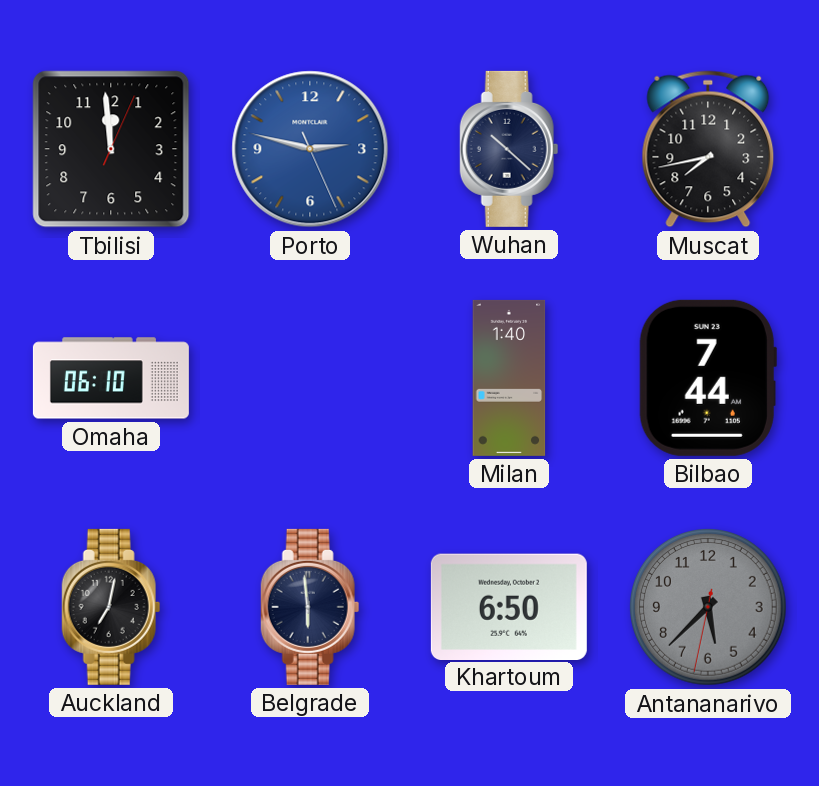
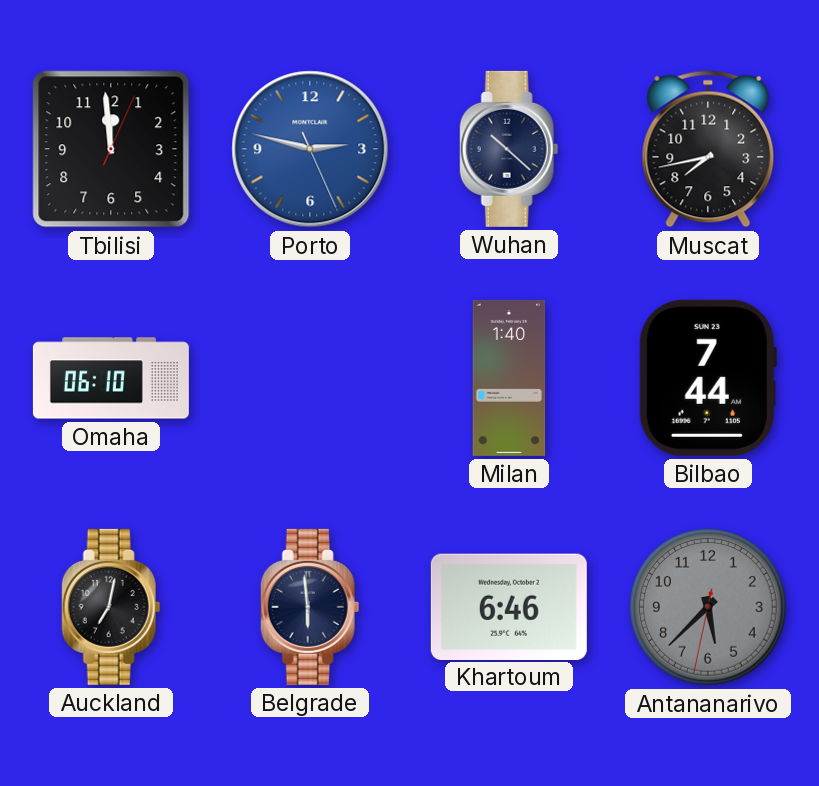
Khartoum: 6:50 -> 6:46
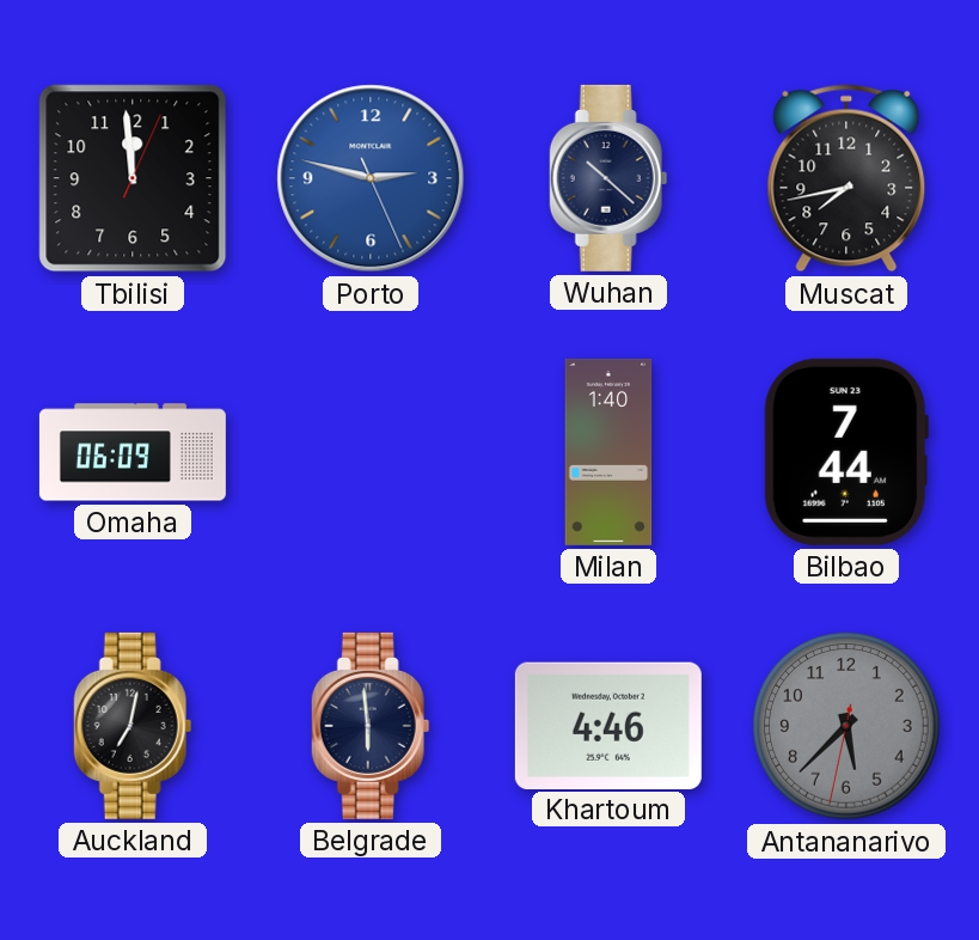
Omaha: 06:10 -> 06:09
Khartoum: 6:46 -> 4:46
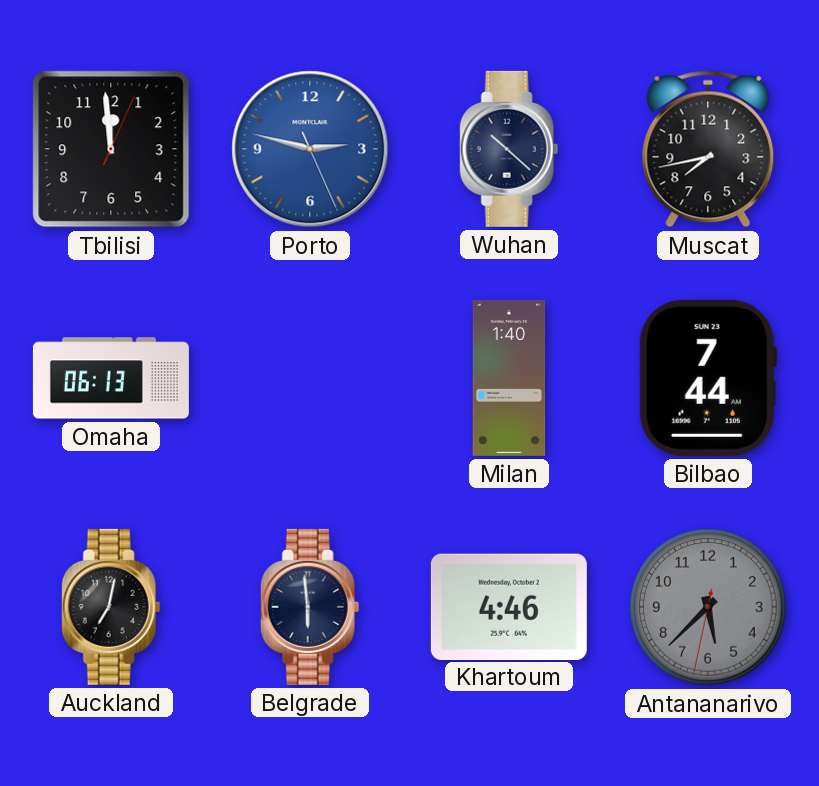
Omaha: 06:09 -> 06:13
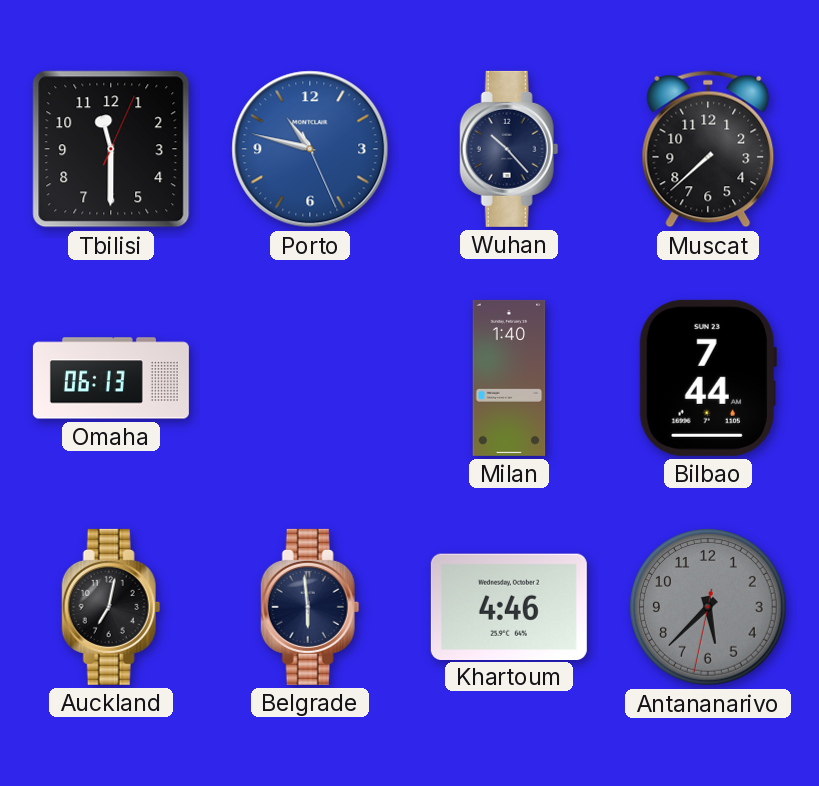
Tbilisi: 11:59 -> 11:30
Porto: 2:47 -> 10:47
Wuhan: 10:22 -> 10:23
Muscat: 7:43 -> 7:38
